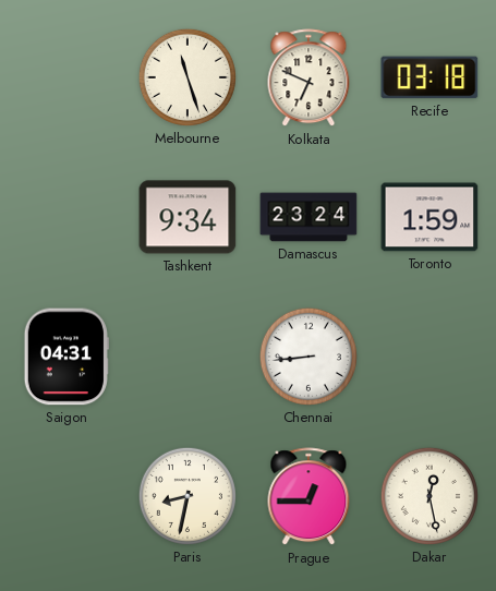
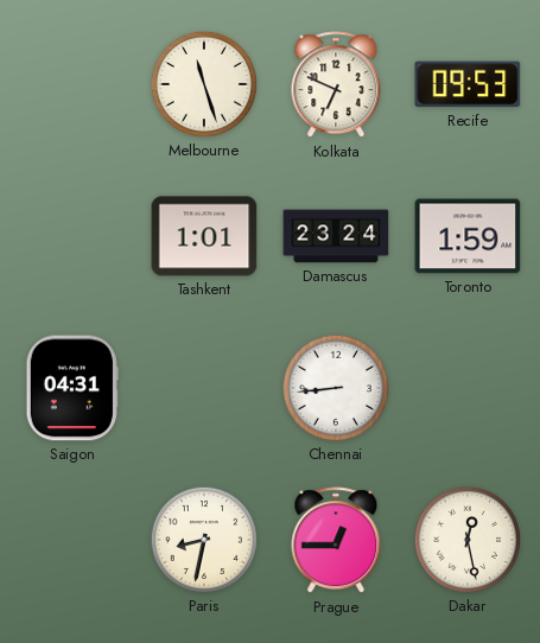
Recife: 03:18 -> 09:53
Tashkent: 9:34 -> 1:01
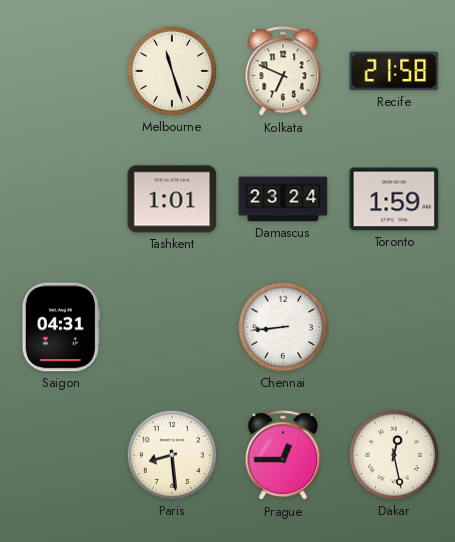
Recife: 09:53 -> 21:58
Paris: 8:32 -> 8:29
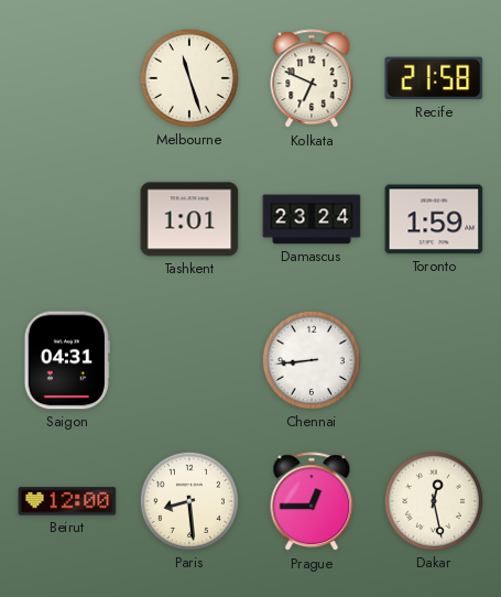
Beirut: none -> 12:00
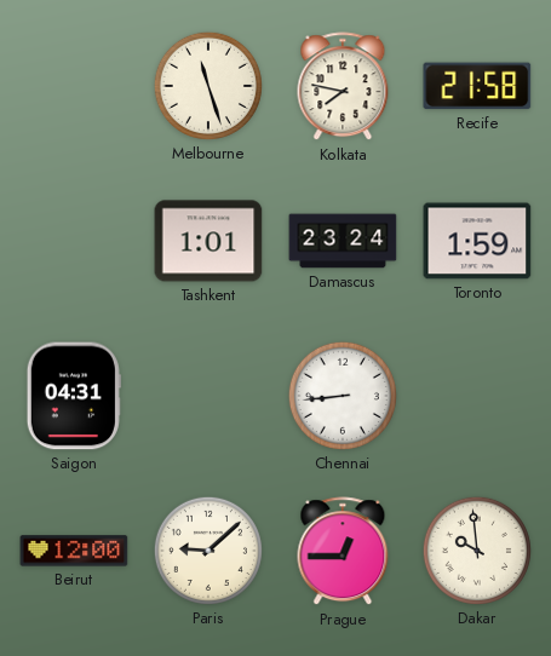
Kolkata: 6:49 -> 7:47
Paris: 8:29 -> 9:08
Dakar: 12:28 -> 9:59
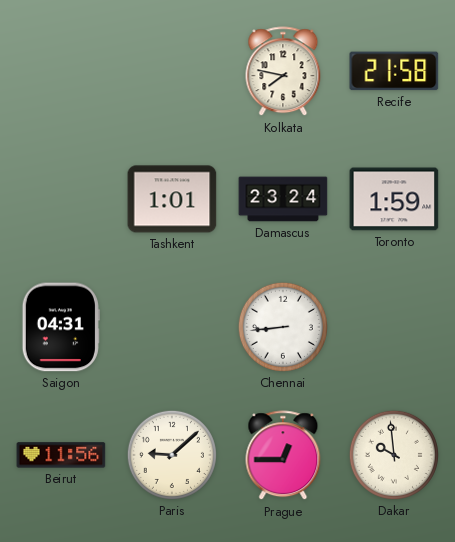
Melbourne: 11:27 -> none
Beirut: 12:00 -> 11:56
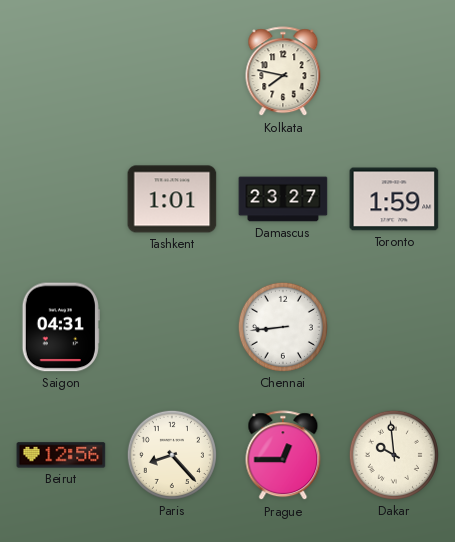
Recife: 21:58 -> none
Damascus: 23:24 -> 23:27
Beirut: 11:56 -> 12:56
Paris: 9:08 -> 8:23
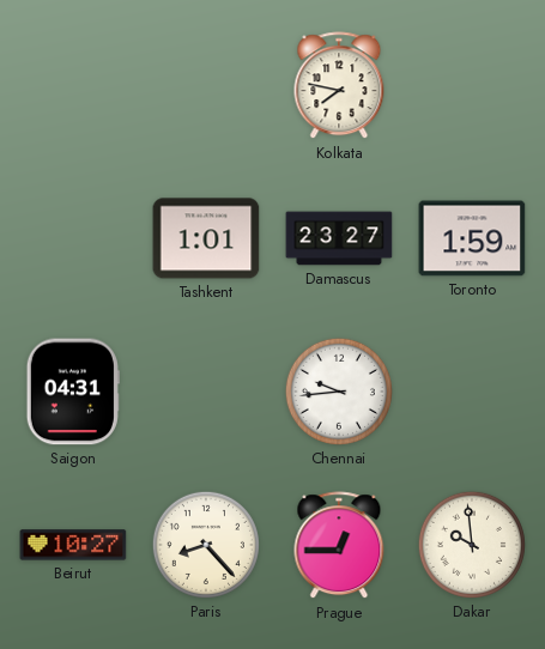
Chennai: 8:44 -> 9:44
Beirut: 12:56 -> 10:27
